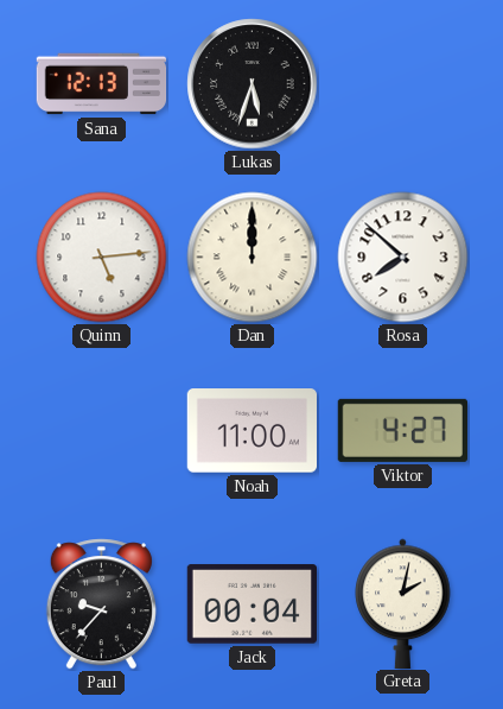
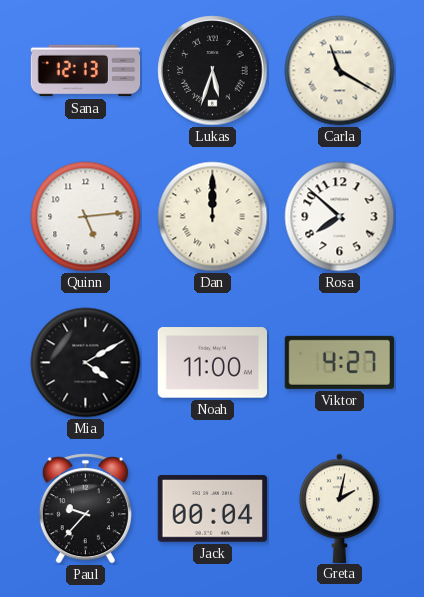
Carla: none -> 11:20
Mia: none -> 4:10
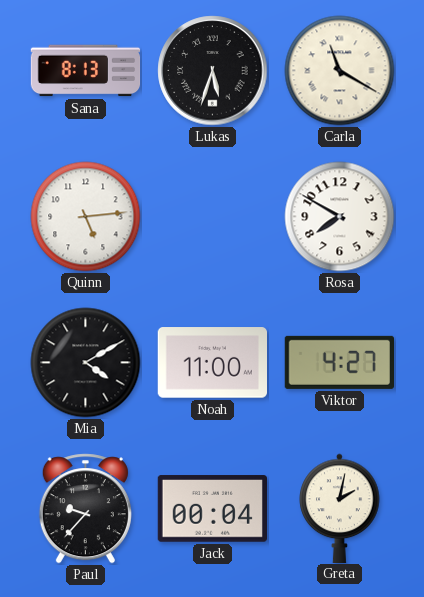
Sana: 12:13 -> 8:13
Dan: 12:00 -> none
Rosa: 7:52 -> 7:50
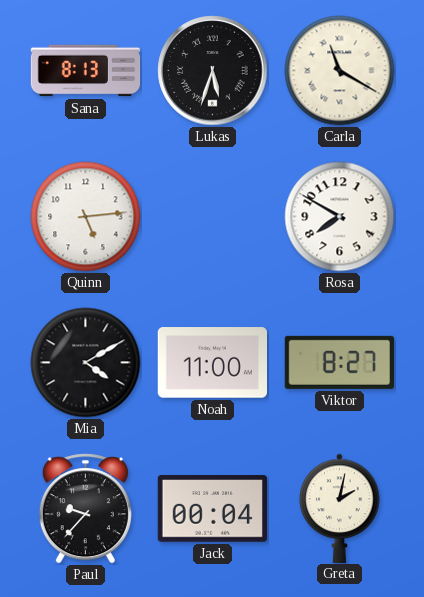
Viktor: 4:27 -> 8:27
